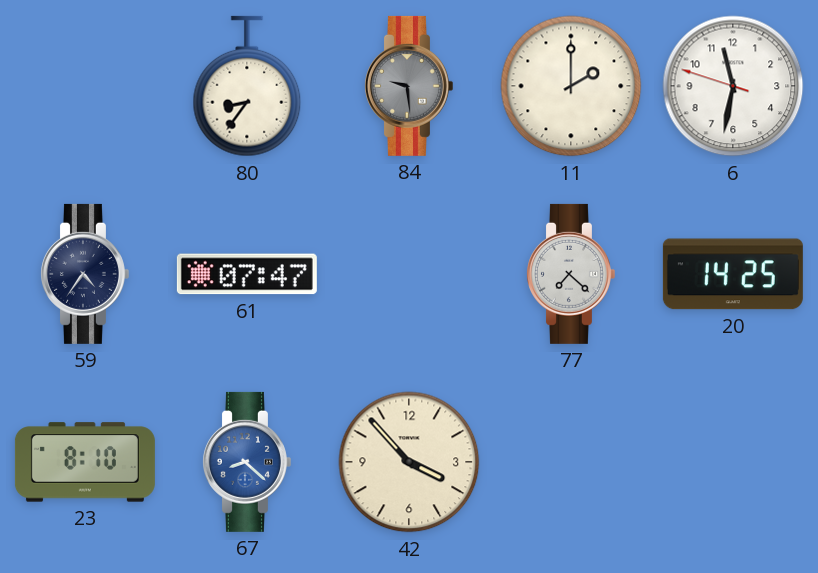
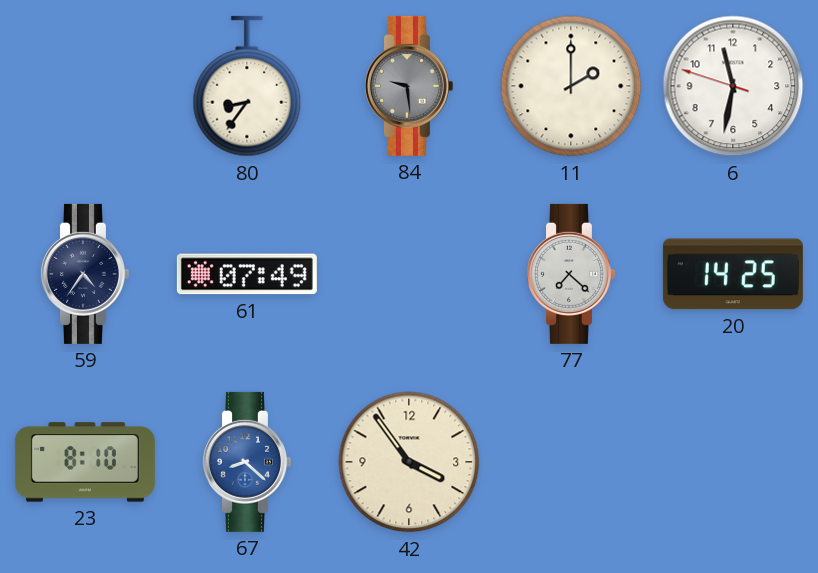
61: 07:47 -> 07:49
42: 3:53 -> 3:54
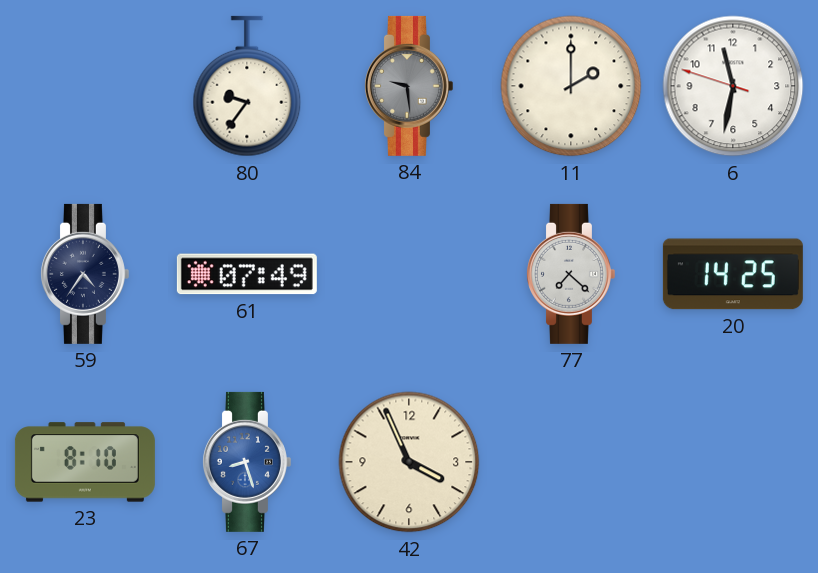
80: 8:36 -> 9:36
67: 8:22 -> 8:27
42: 3:54 -> 3:56
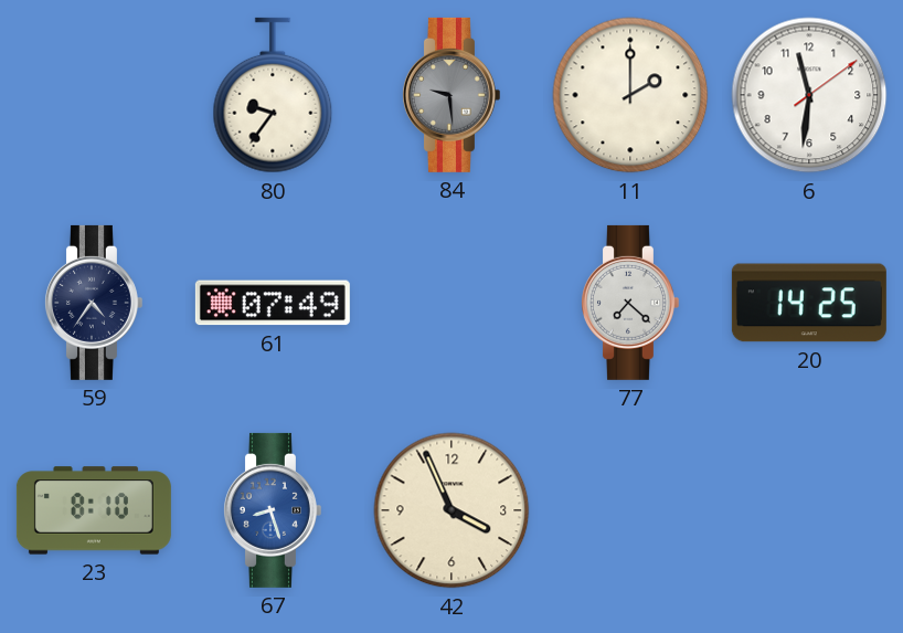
6: 11:31:48 -> 11:31:09
